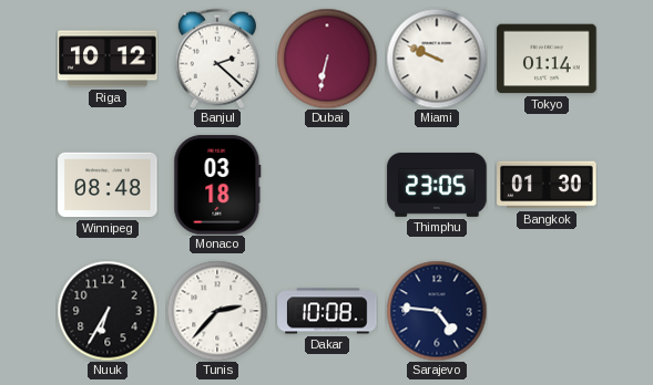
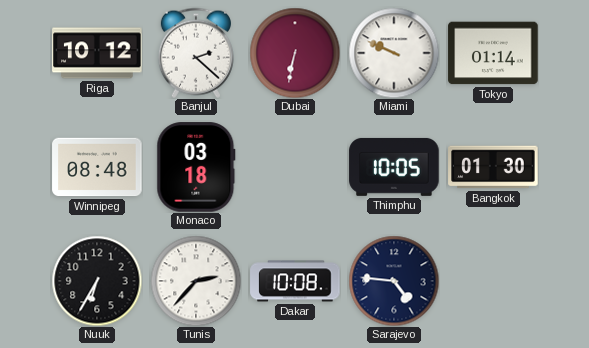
Thimphu: 23:05 -> 10:05
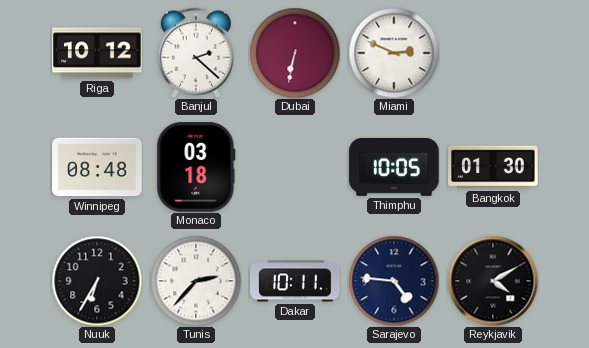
Miami: 9:49 -> 2:49
Tokyo: 01:14 -> none
Dakar: 10:08 -> 10:11
Reykjavik: none -> 4:10
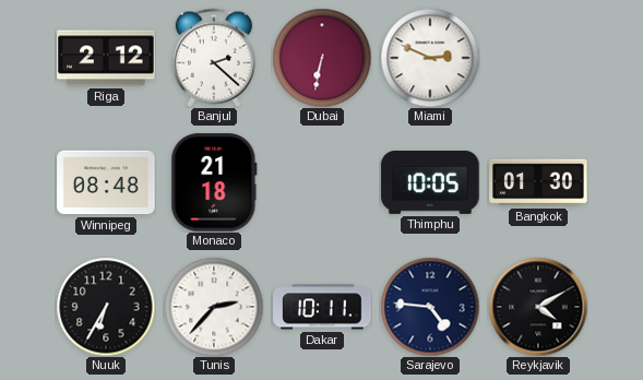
Riga: 10:12 -> 2:12
Monaco: 03:18 -> 21:18
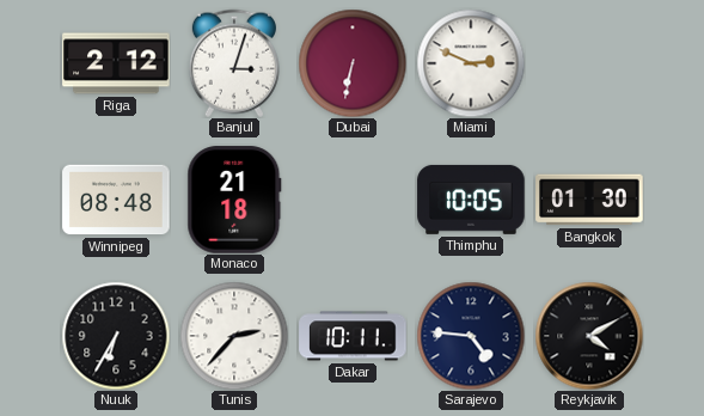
Banjul: 2:22 -> 3:03
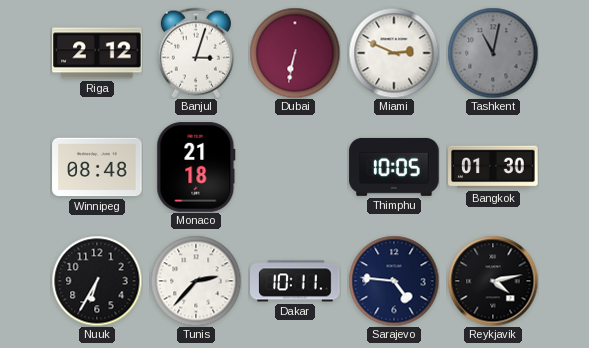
Tashkent: none -> 11:02
Reykjavik: 4:10 -> 4:13
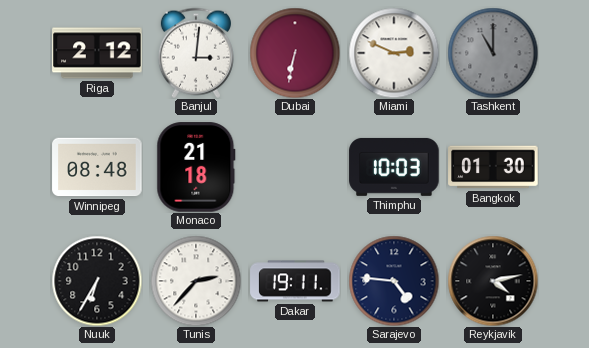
Banjul: 3:03 -> 3:01
Tashkent: 11:02 -> 11:00
Thimphu: 10:05 -> 10:03
Dakar: 10:11 -> 19:11
